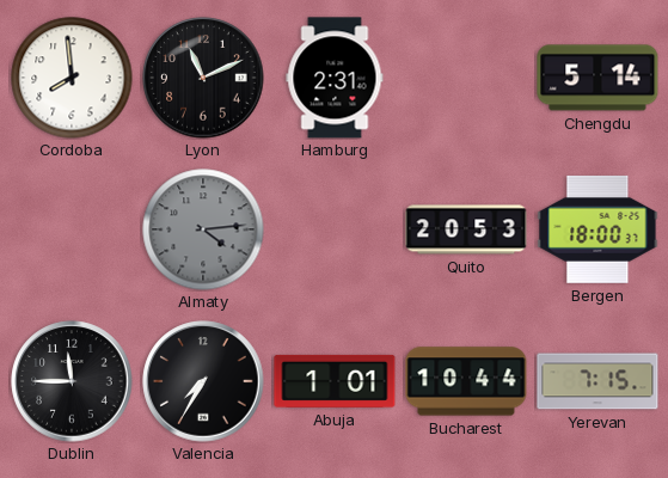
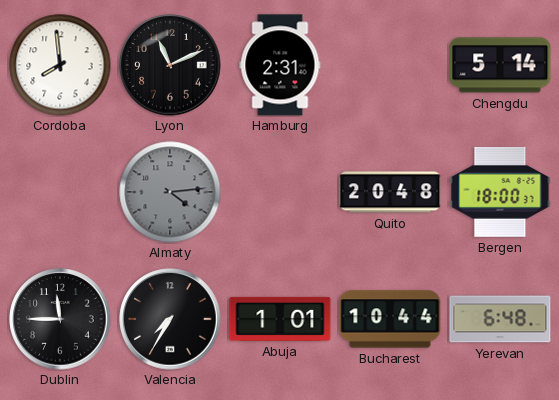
Quito: 20:53 -> 20:48
Yerevan: 7:15 -> 6:48
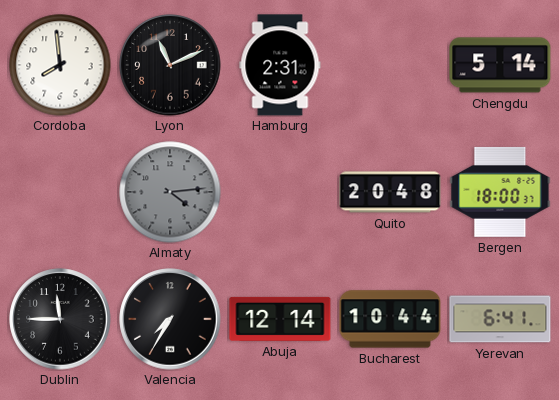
Abuja: 1:01 -> 12:14
Yerevan: 6:48 -> 6:41
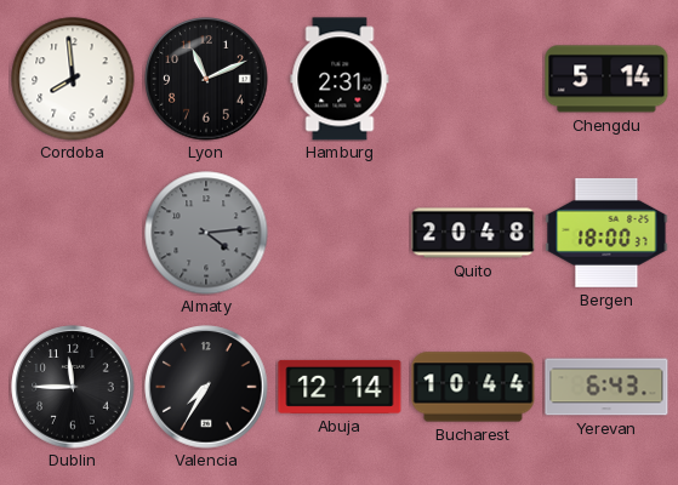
Yerevan: 6:41 -> 6:43
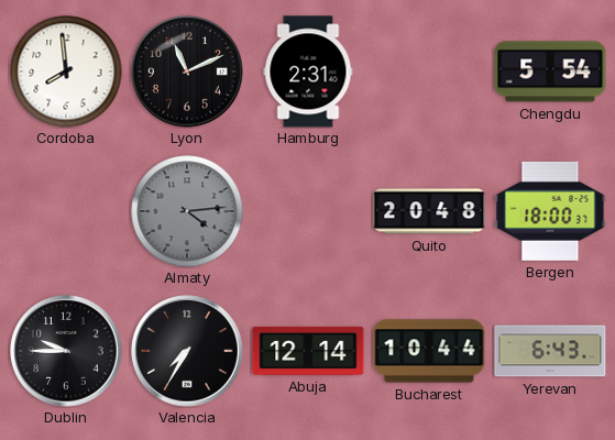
Chengdu: 5:14 -> 5:54
Dublin: 11:45 -> 9:45
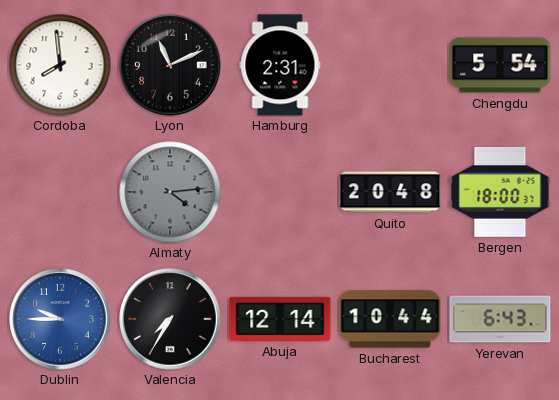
Dublin dial: black -> blue
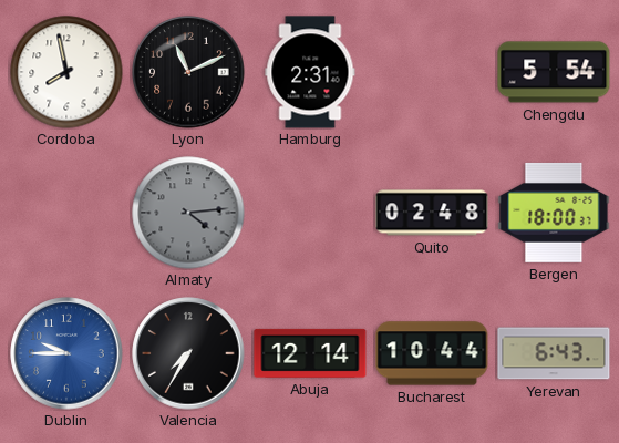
Cordoba: 7:59 -> 7:58
Quito: 20:48 -> 02:48
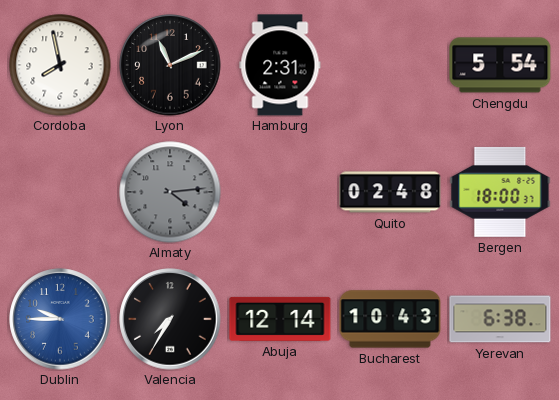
Bucharest: 10:44 -> 10:43
Yerevan: 6:43 -> 6:38
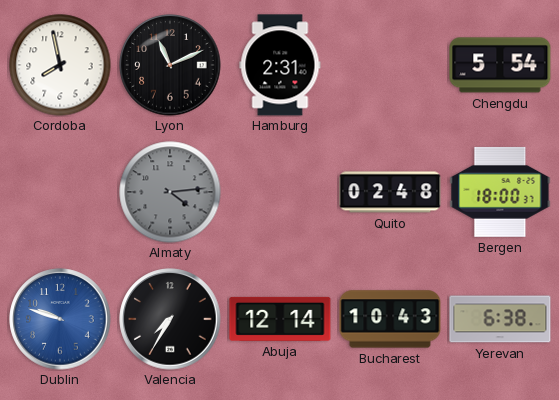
Dublin: 9:45 -> 9:48
